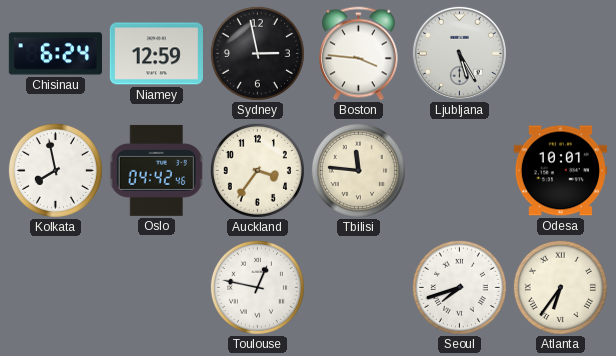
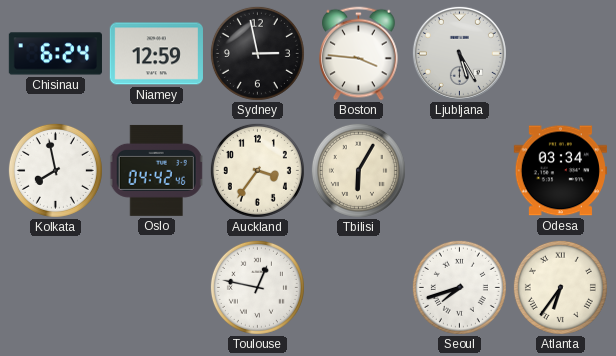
Tbilisi: 11:46 -> 6:05
Odesa: 10:01 -> 03:34
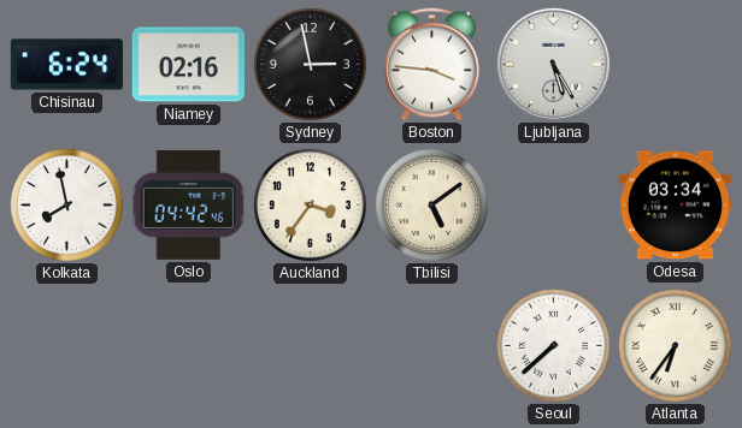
Niamey: 12:59 -> 02:16
Tbilisi: 6:05 -> 5:09
Toulouse: 12:47 -> none
Seoul: 7:42 -> 7:38
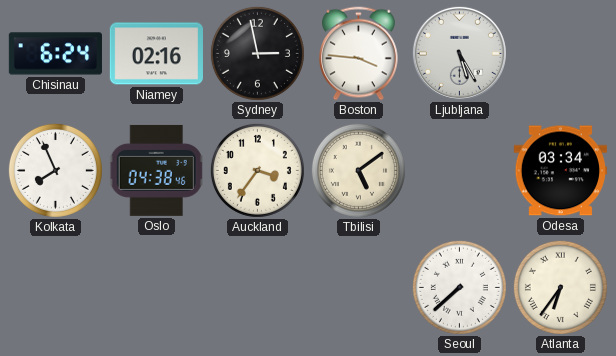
Kolkata: 7:58 -> 7:56
Oslo: 04:42 -> 04:38
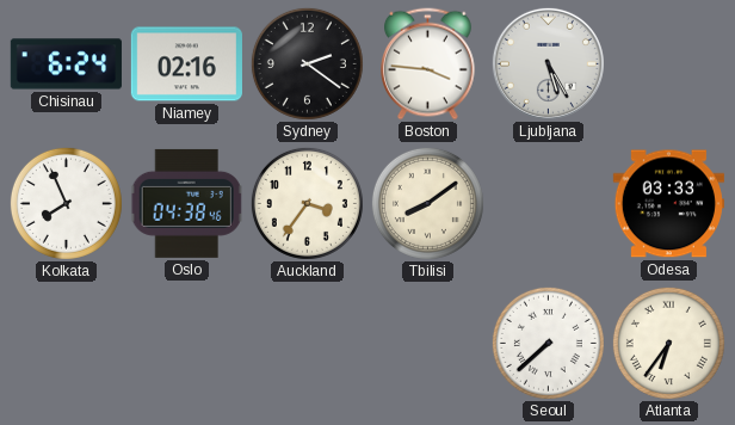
Sydney: 2:58 -> 2:21
Tbilisi: 5:09 -> 8:09
Odesa: 03:34 -> 03:33
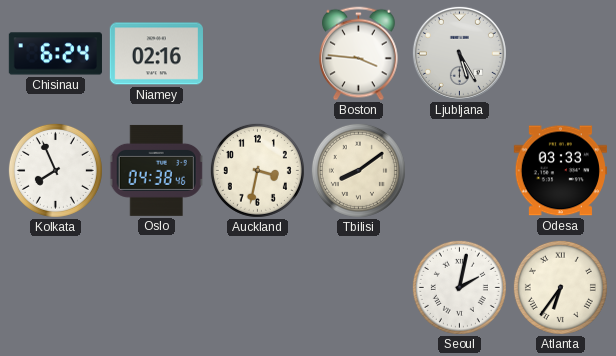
Sydney: 2:21 -> none
Auckland: 3:36 -> 3:32
Seoul: 7:38 -> 2:02
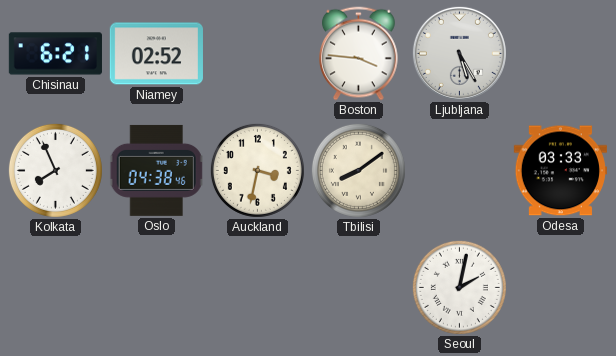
Chisinau: 6:24 -> 6:21
Niamey: 02:16 -> 02:52
Atlanta: 6:36 -> none
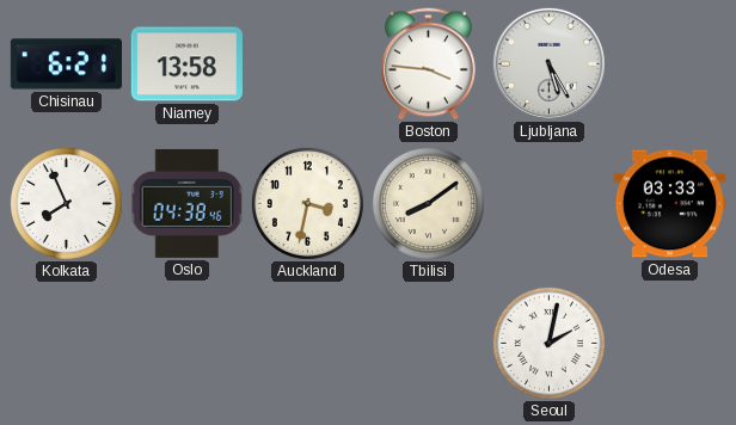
Niamey: 02:52 -> 13:58
